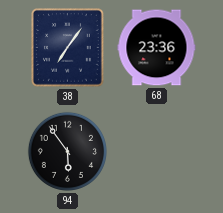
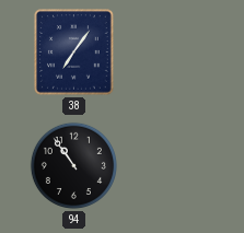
68: 23:36 -> none
94: 5:54 -> 10:54
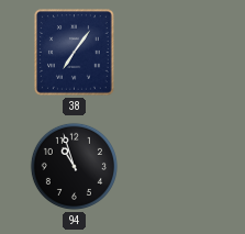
94: 10:54 -> 10:57
